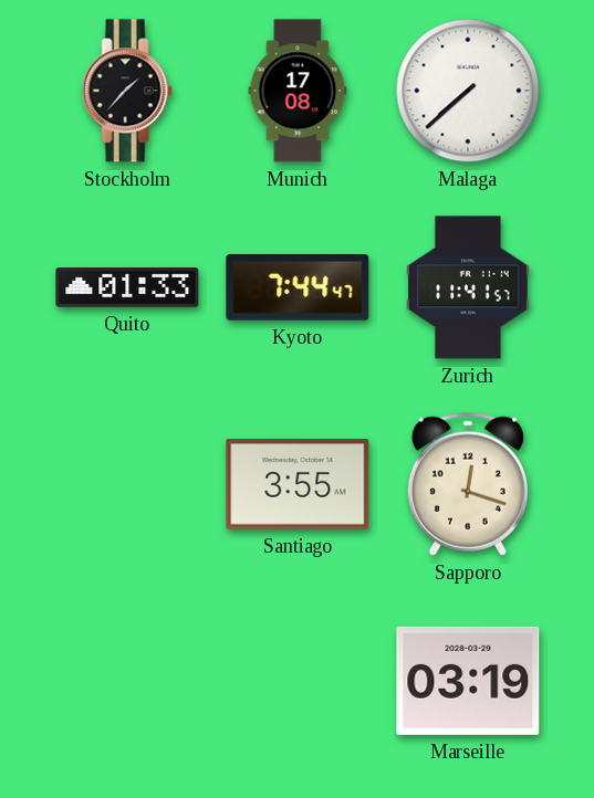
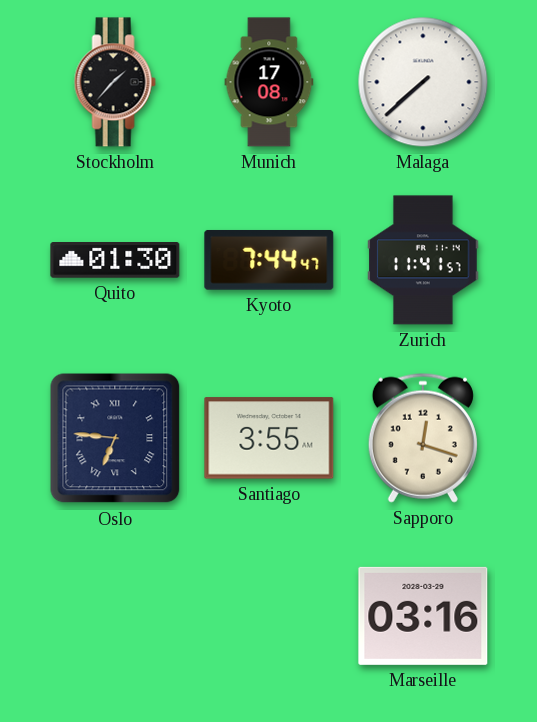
Quito: 01:33 -> 01:30
Oslo: none -> 6:46
Marseille: 03:19 -> 03:16
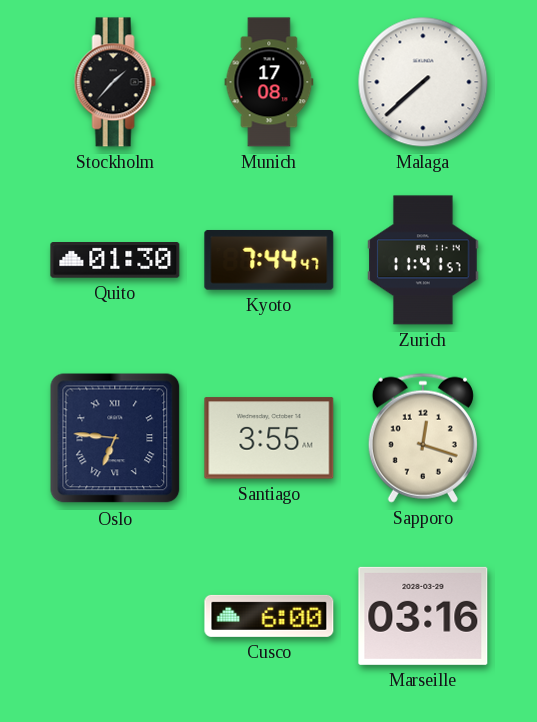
Cusco: none -> 6:00
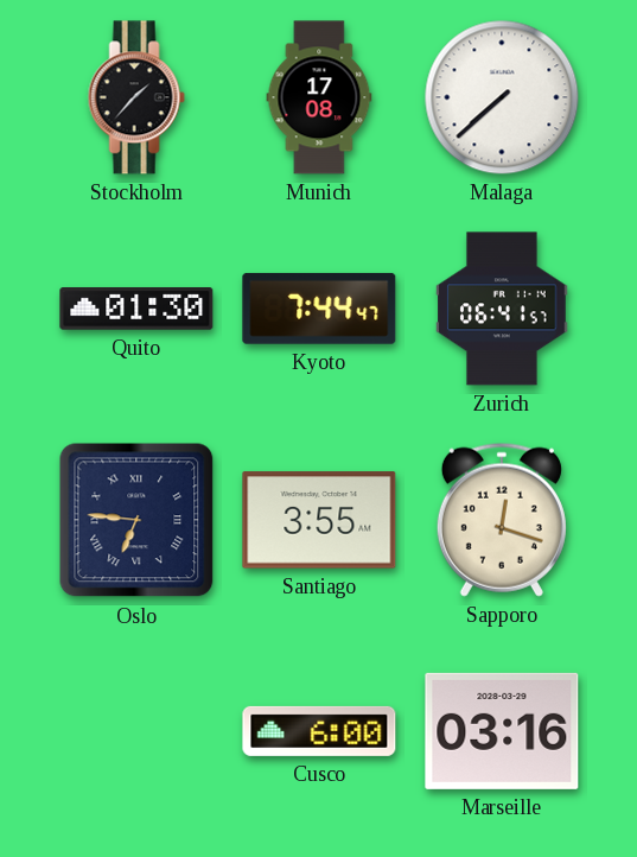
Zurich: 11:41 -> 06:41
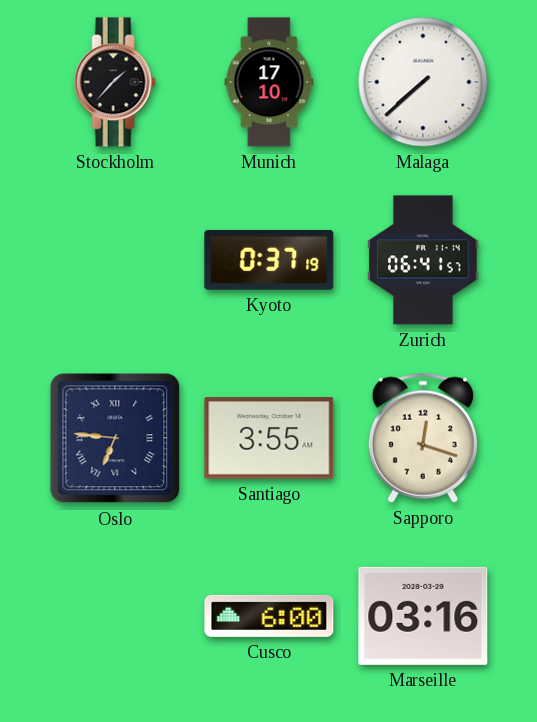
Munich: 17:08 -> 17:10
Quito: 01:30 -> none
Kyoto: 7:44 -> 0:37
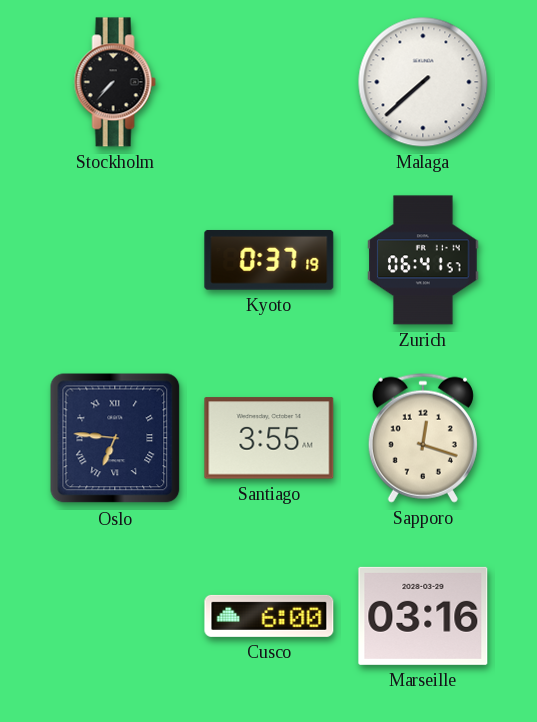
Stockholm: 1:37 -> 7:37
Munich: 17:10 -> none
